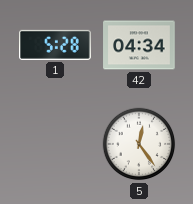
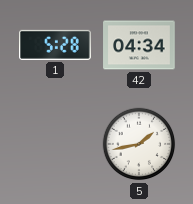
5: 12:24 -> 1:43
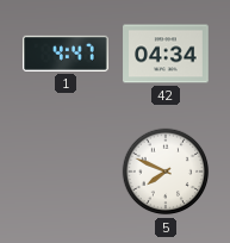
1: 5:28 -> 4:47
5: 1:43 -> 7:49
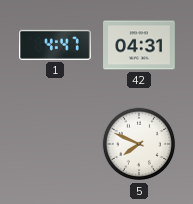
42: 04:34 -> 04:31
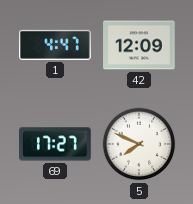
42: 04:31 -> 12:09
69: none -> 17:27
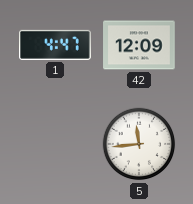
69: 17:27 -> none
5: 7:49 -> 11:44
